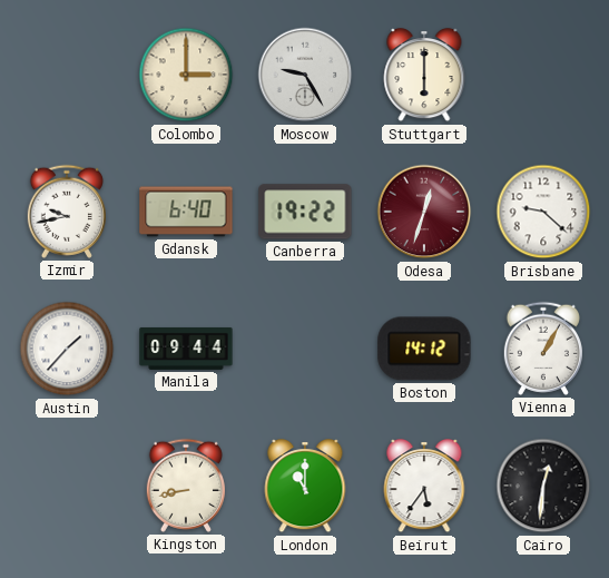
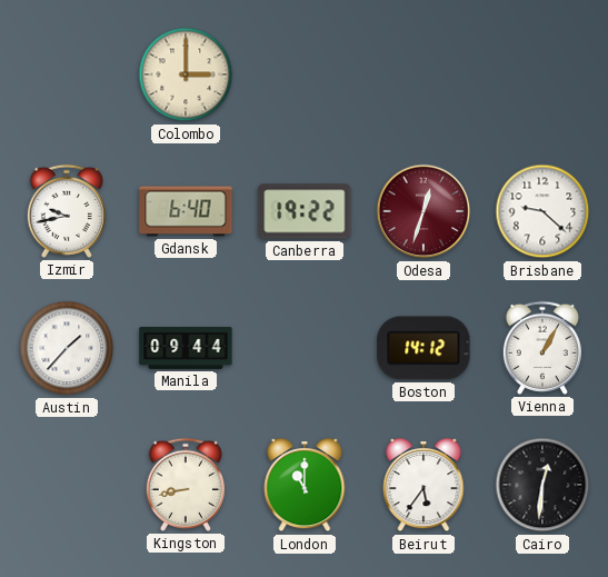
Moscow: 9:25 -> none
Stuttgart: 6:00 -> none
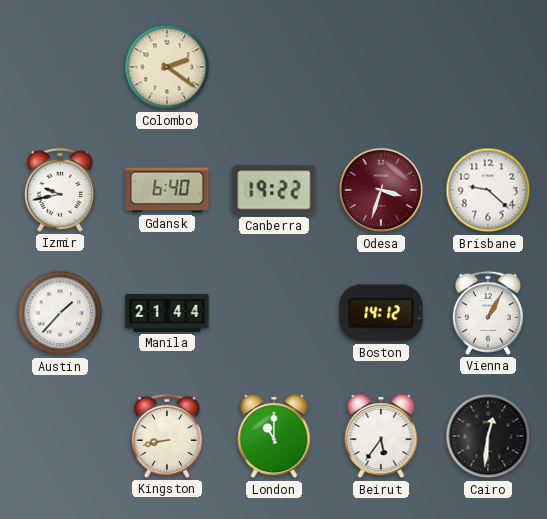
Colombo: 3:00 -> 2:21
Odesa: 12:33 -> 3:33
Manila: 09:44 -> 21:44
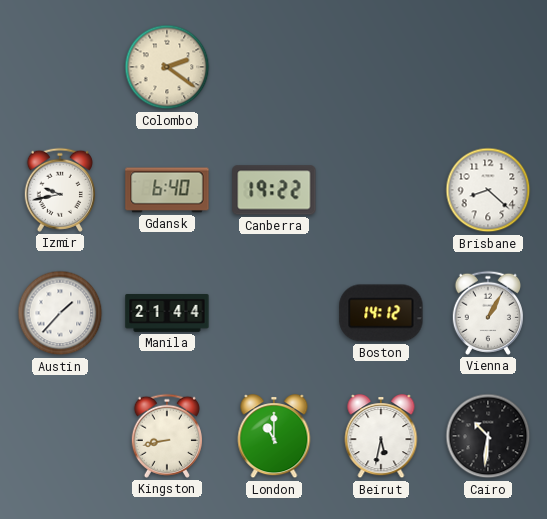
Odesa: 3:33 -> none
Brisbane: 9:22 -> 8:22
Beirut: 5:36 -> 5:32
Cairo: 12:31 -> 10:31
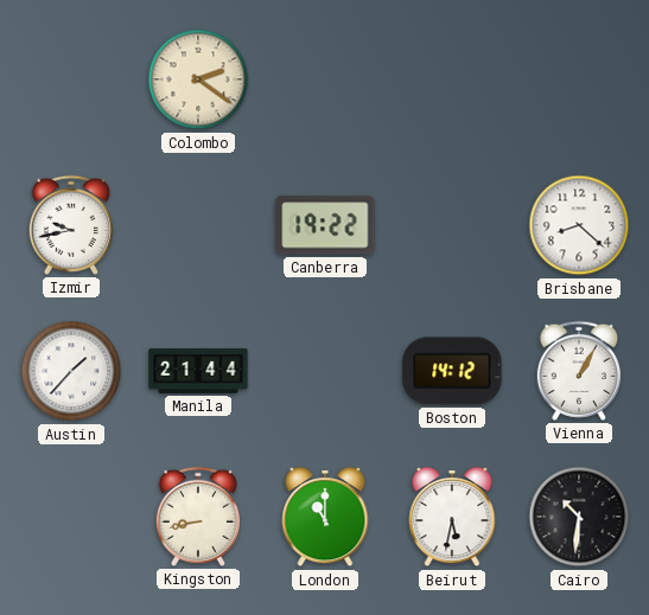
Gdansk: 6:40 -> none
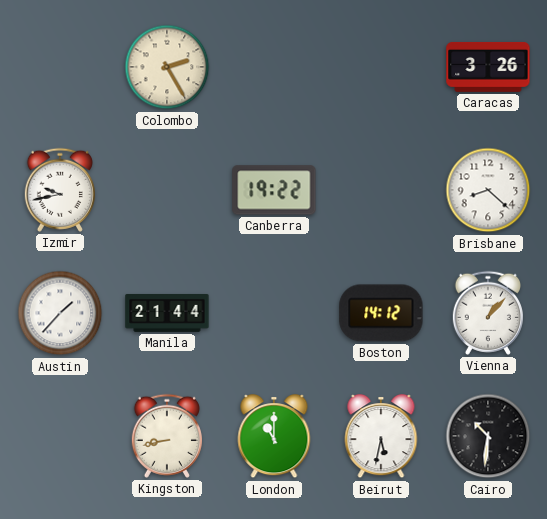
Colombo: 2:21 -> 2:25
Caracas: none -> 3:26
Vienna: 1:05 -> 1:07
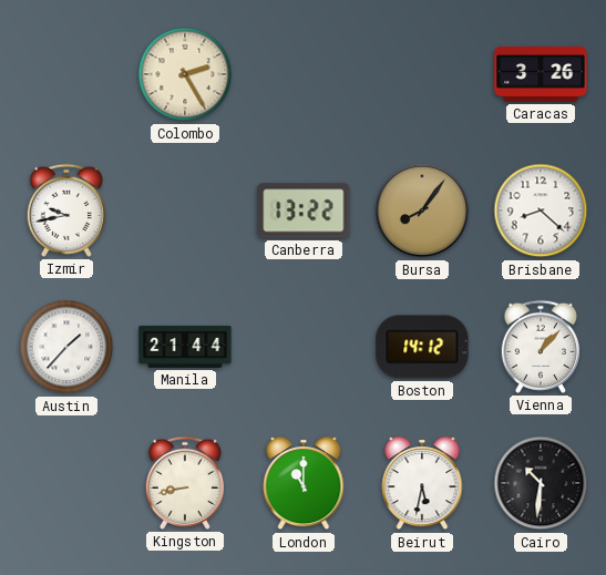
Canberra: 19:22 -> 13:22
Bursa: none -> 8:06
